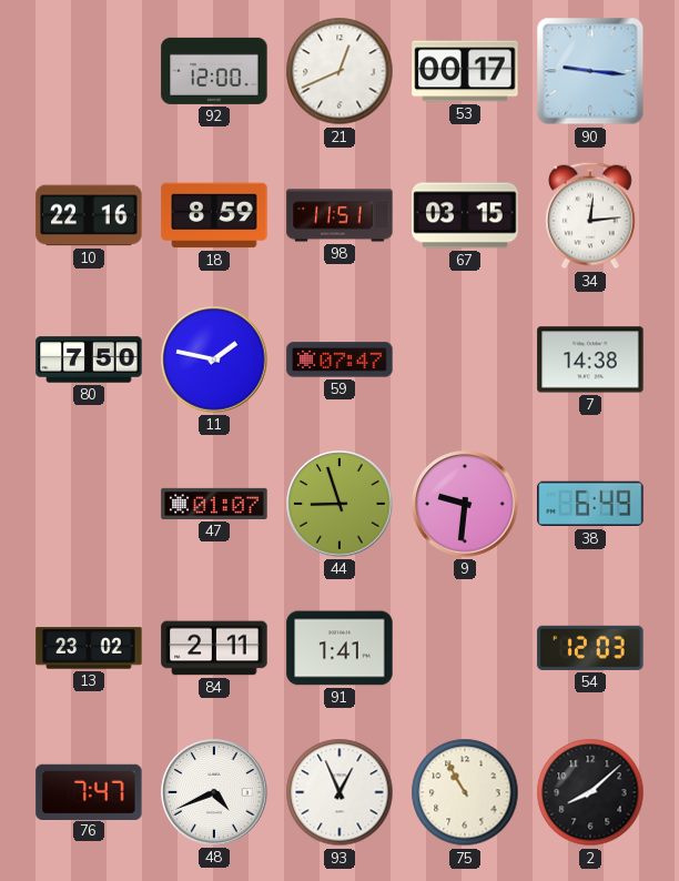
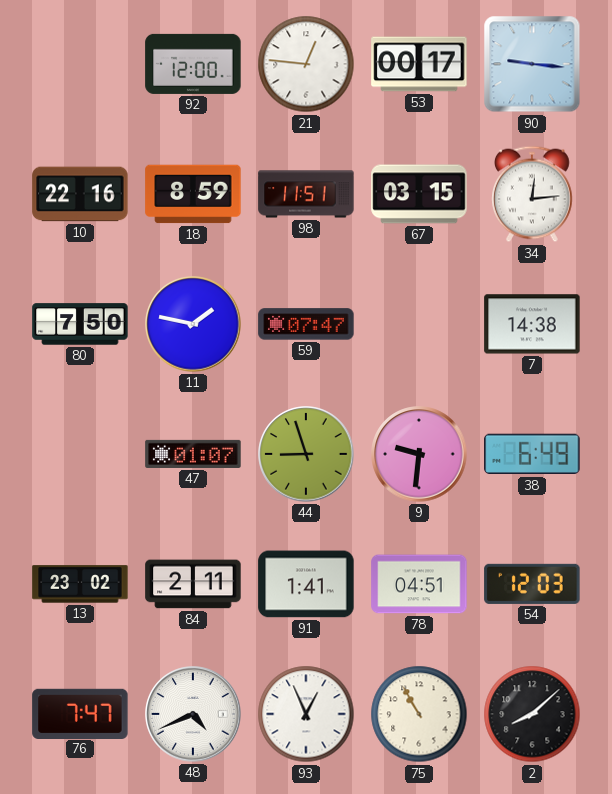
21: 12:41 -> 12:46
78: none -> 04:51
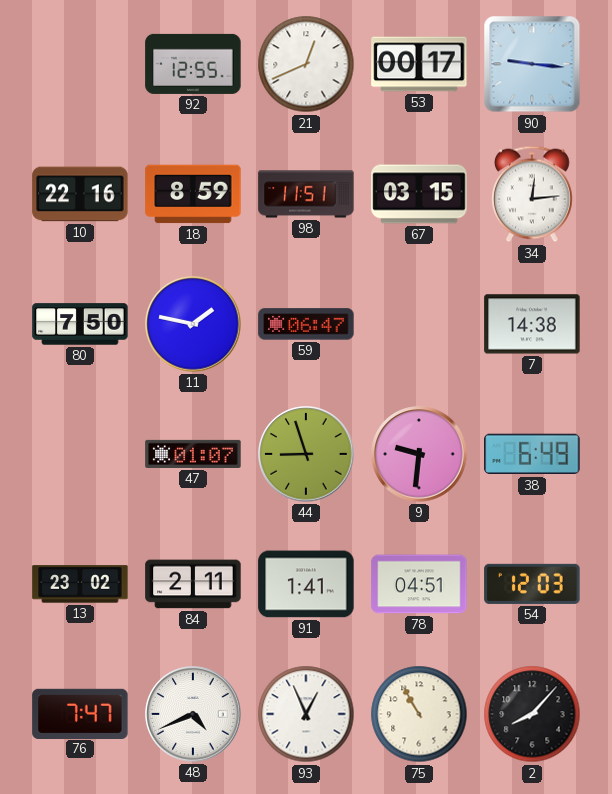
92: 12:00 -> 12:55
21: 12:46 -> 12:41
59: 07:47 -> 06:47
2: 8:08 -> 8:07
